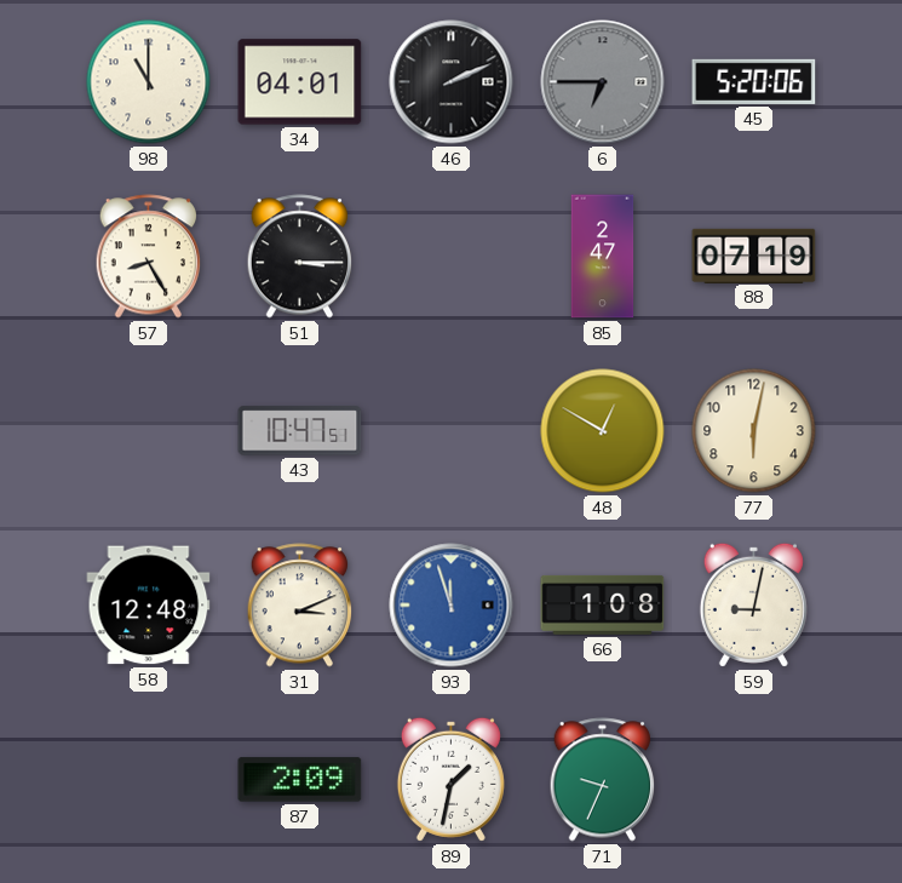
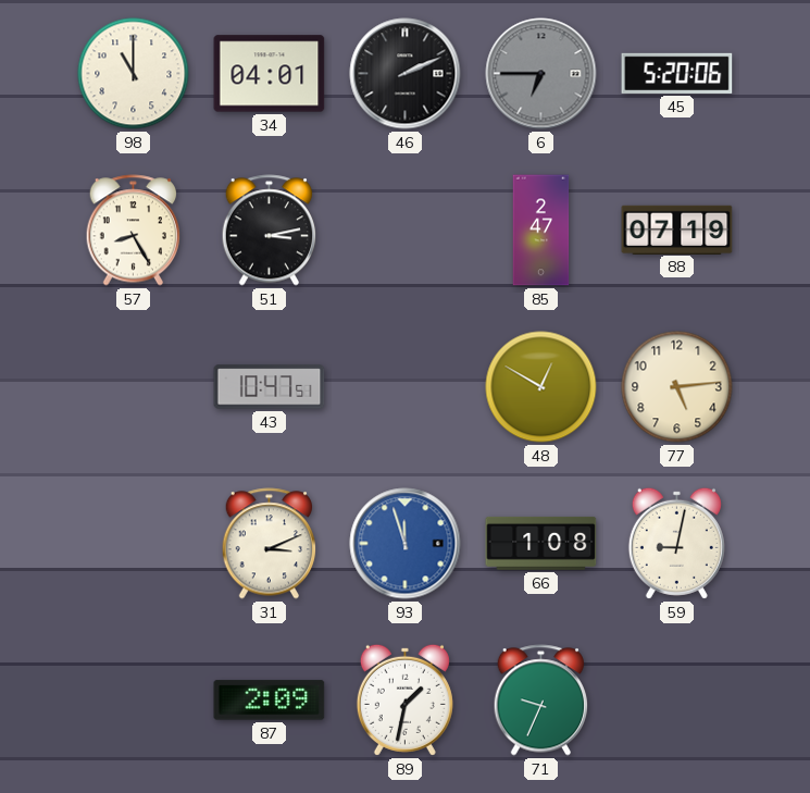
51: 3:15 -> 3:13
77: 6:02 -> 5:14
58: 12:48 -> none
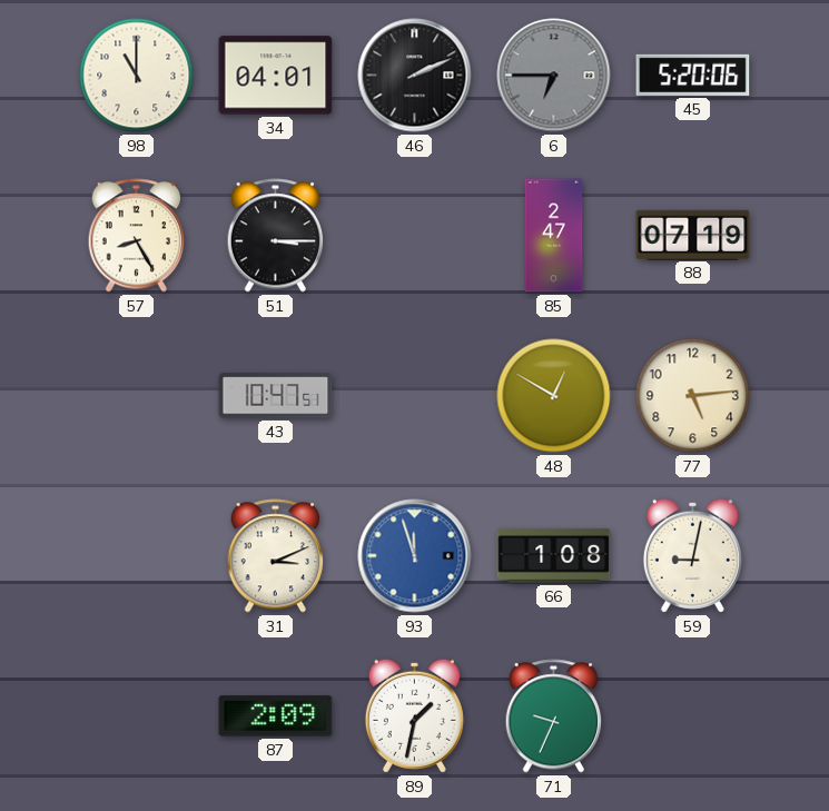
51: 3:13 -> 3:15
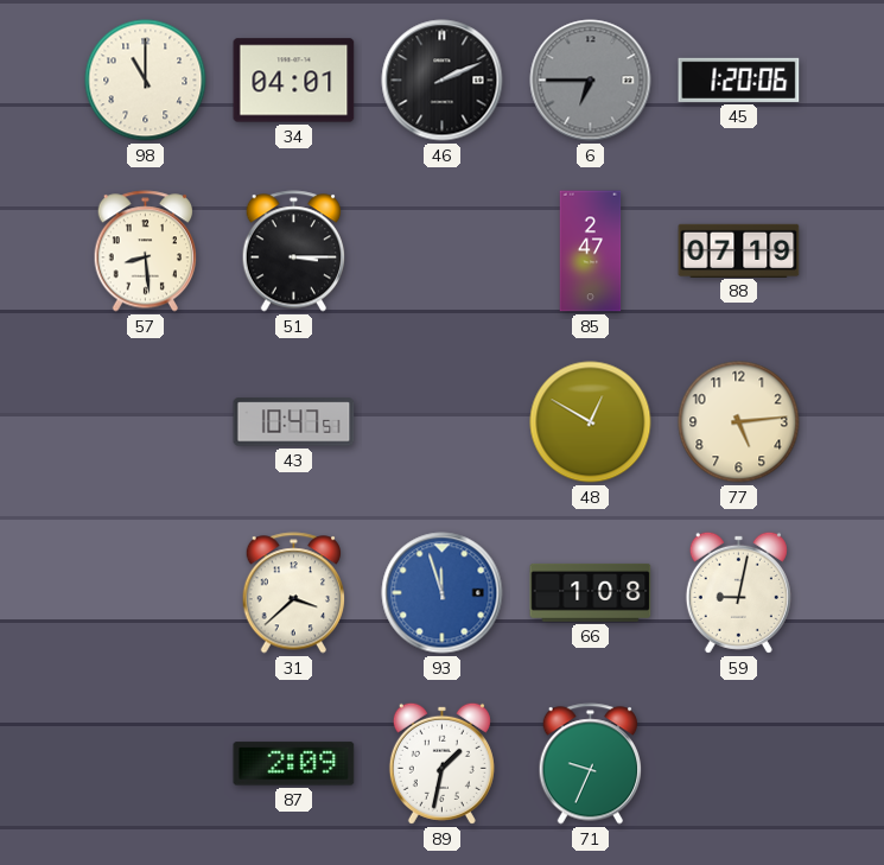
45: 5:20 -> 1:20
57: 8:25 -> 8:29
31: 3:11 -> 3:38
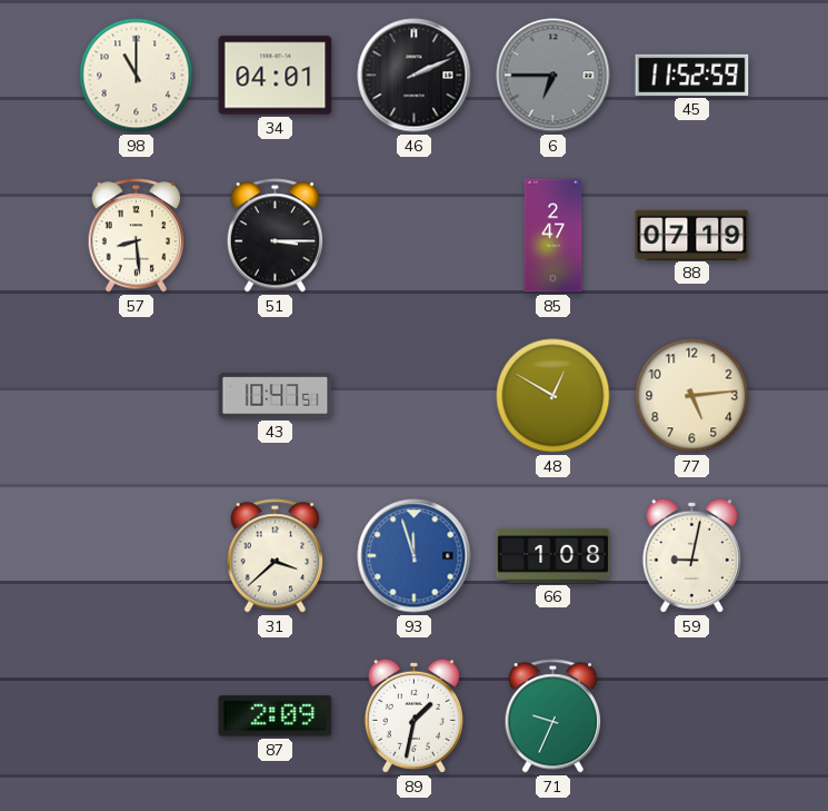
45: 1:20 -> 11:52
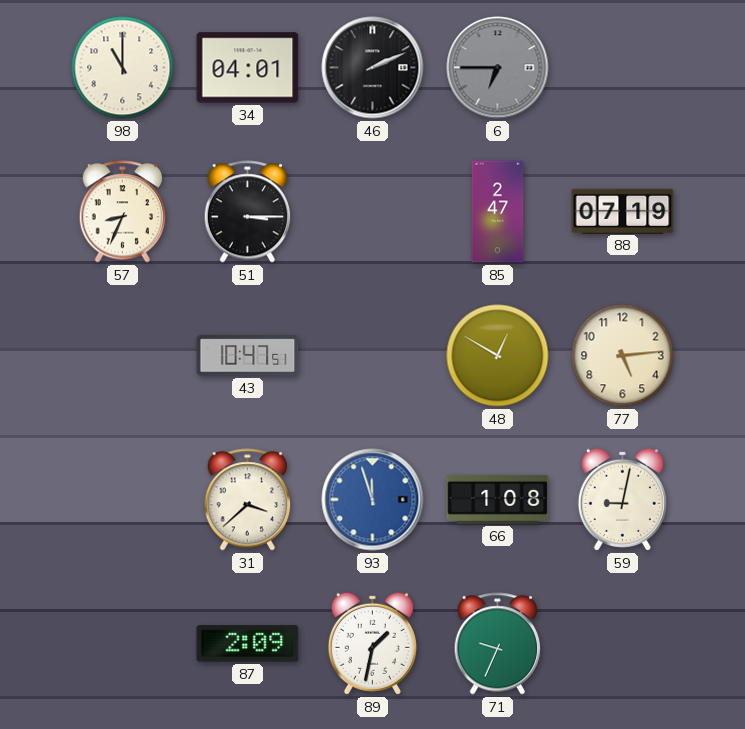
45: 11:52 -> none
57: 8:29 -> 8:34
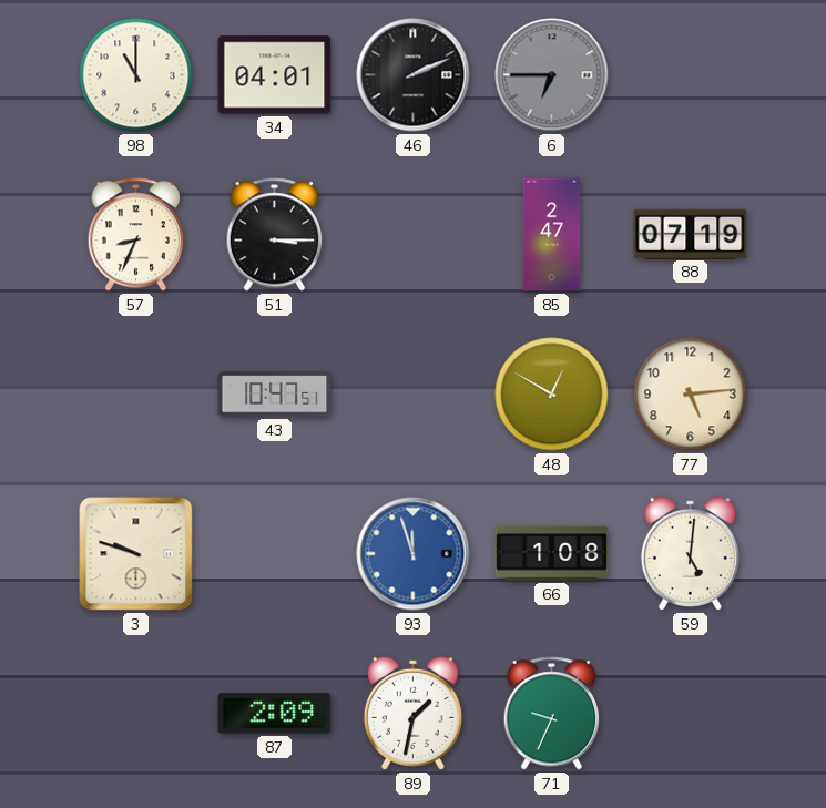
3: none -> 9:48
31: 3:38 -> none
59: 9:02 -> 5:01
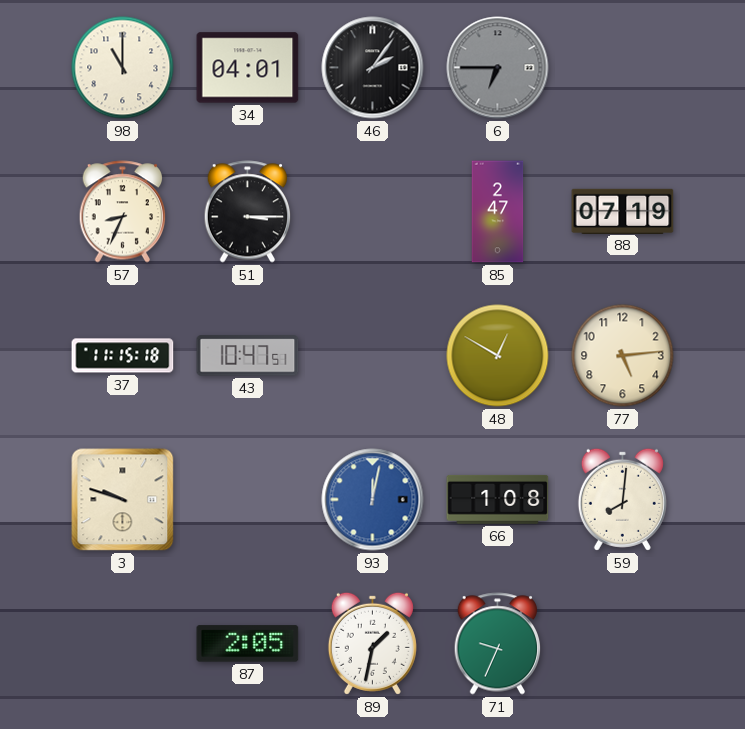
46: 2:11 -> 2:06
37: none -> 11:15
93: 11:57 -> 12:02
59: 5:01 -> 8:01
87: 2:09 -> 2:05
